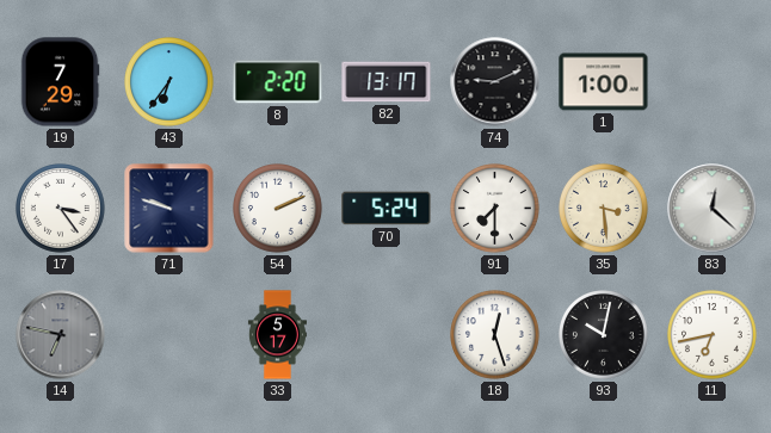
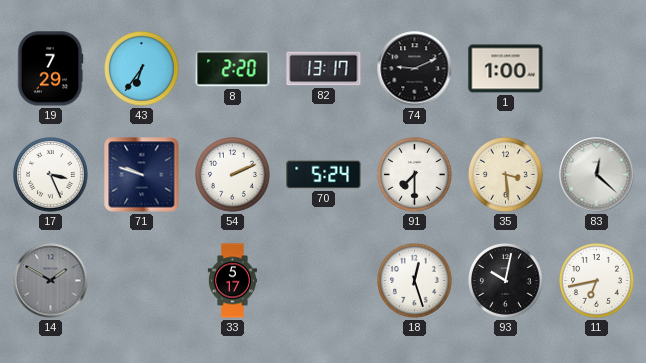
17: 3:24 -> 3:26
14: 6:47 -> 1:50
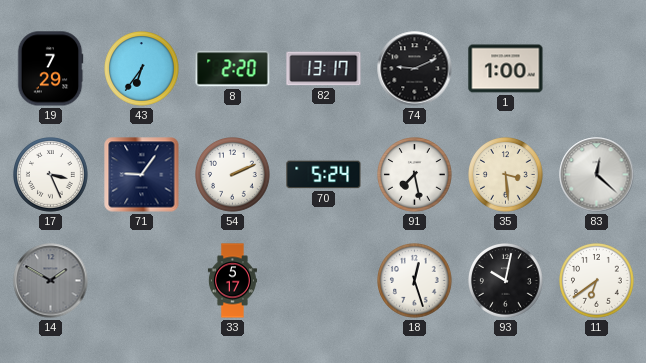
71: 9:48 -> 9:06
91: 7:30 -> 7:28
11: 6:43 -> 6:39
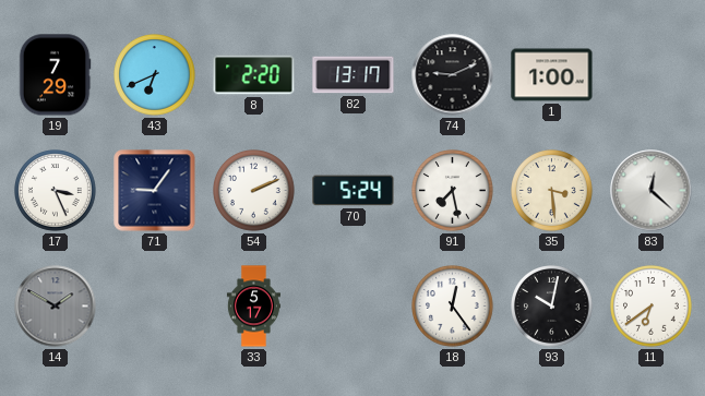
43: 6:36 -> 6:41
18: 12:27 -> 12:24
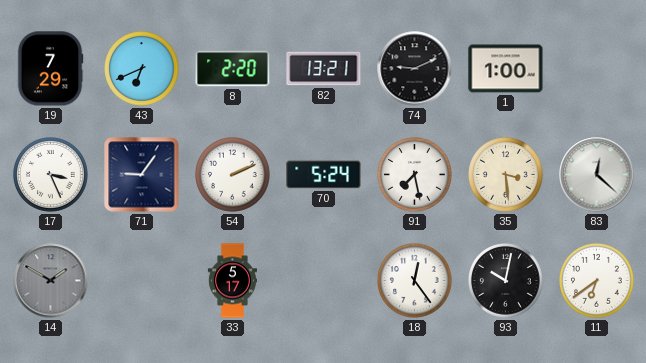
82: 13:17 -> 13:21
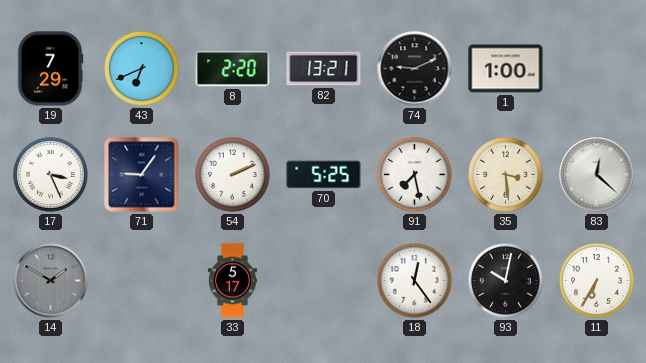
70: 5:24 -> 5:25
11: 6:39 -> 6:35
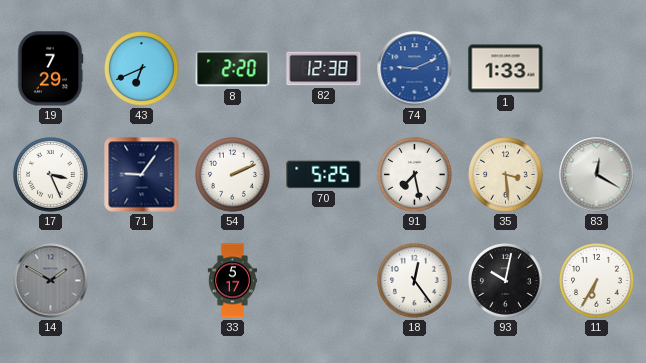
82: 13:21 -> 12:38
74 dial: black -> blue
1: 1:00 -> 1:33
83: 12:22 -> 12:20
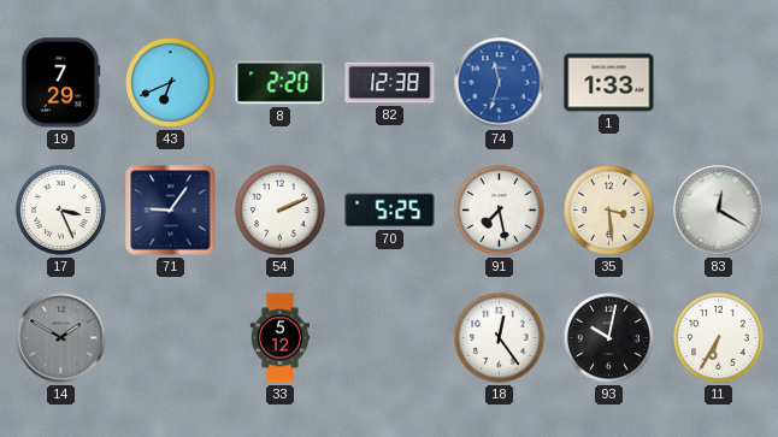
74: 9:11 -> 11:33
33: 5:17 -> 5:12
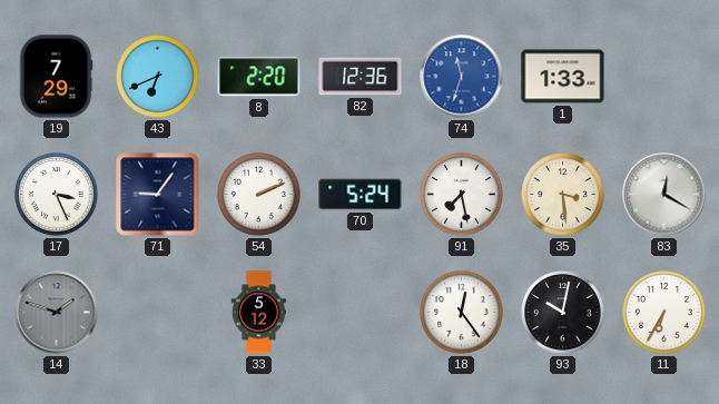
82: 12:38 -> 12:36
70: 5:25 -> 5:24
14: 1:50 -> 1:48
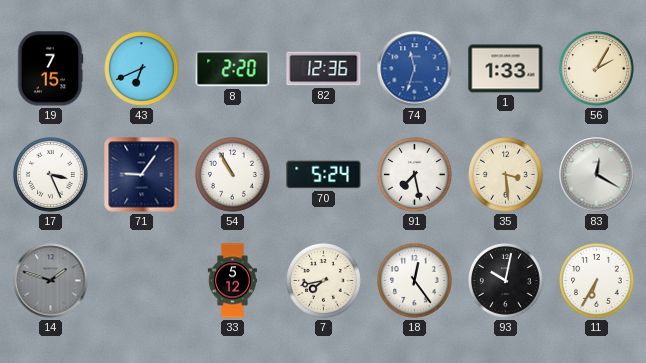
19: 7:29 -> 7:15
56: none -> 2:05
54: 2:11 -> 10:55
7: none -> 7:43
